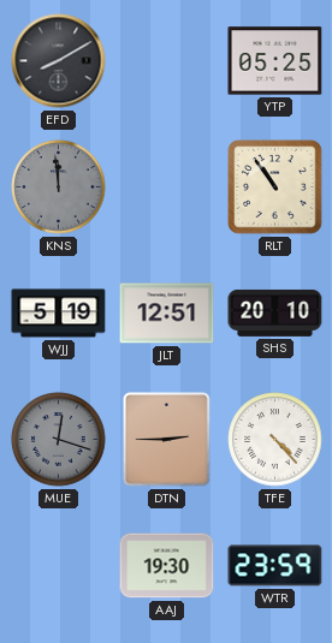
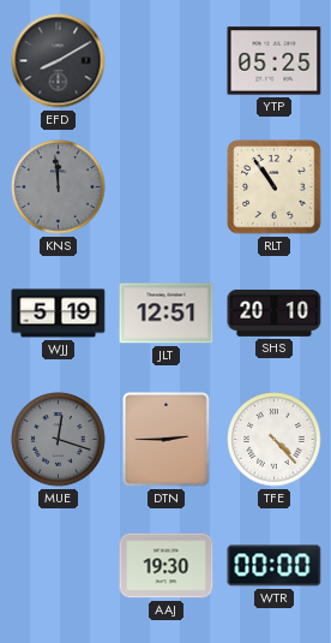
WTR: 23:59 -> 00:00
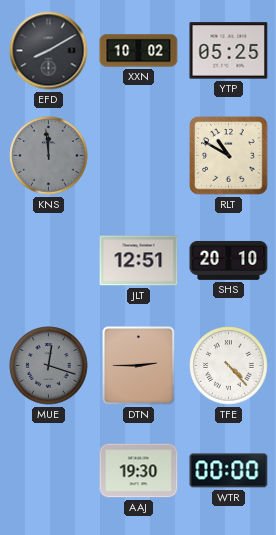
XXN: none -> 10:02
RLT: 10:54 -> 10:50
WJJ: 5:19 -> none
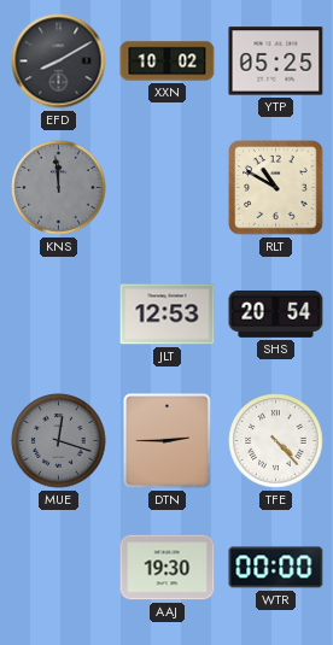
JLT: 12:51 -> 12:53
SHS: 20:10 -> 20:54
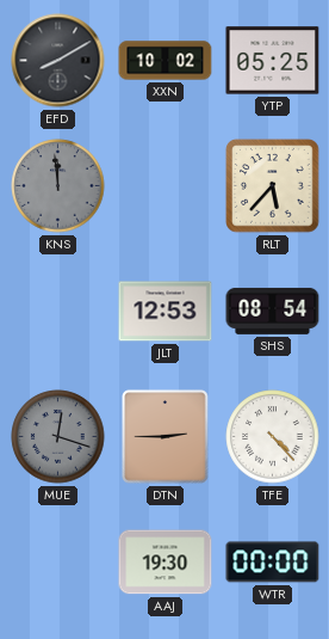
RLT: 10:50 -> 5:37
SHS: 20:54 -> 08:54
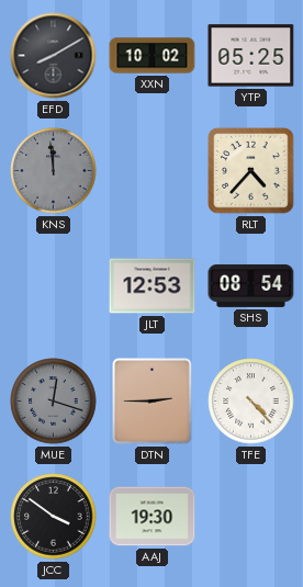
RLT: 5:37 -> 4:37
JCC: none -> 3:51
WTR: 00:00 -> none
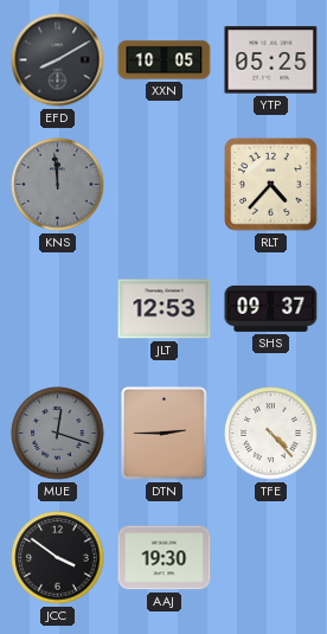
XXN: 10:02 -> 10:05
SHS: 08:54 -> 09:37
